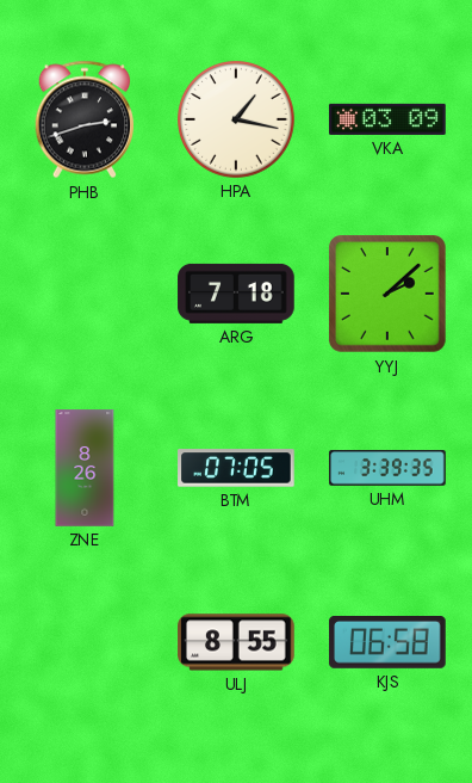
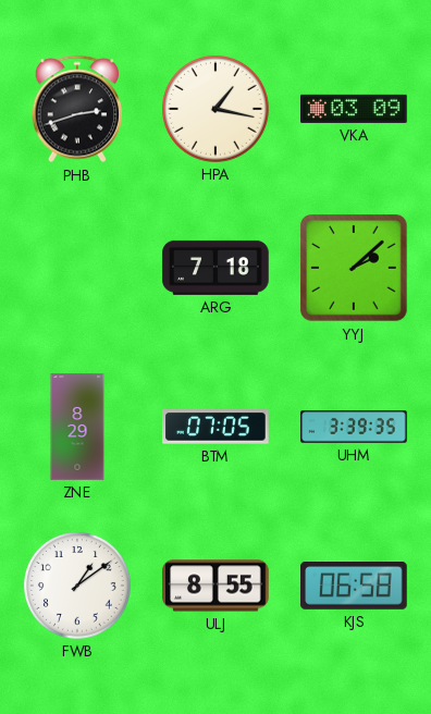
ZNE: 8:26 -> 8:29
FWB: none -> 1:09
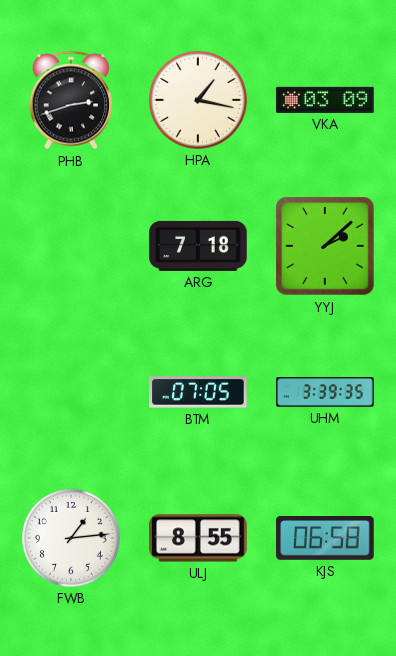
ZNE: 8:29 -> none
FWB: 1:09 -> 1:14
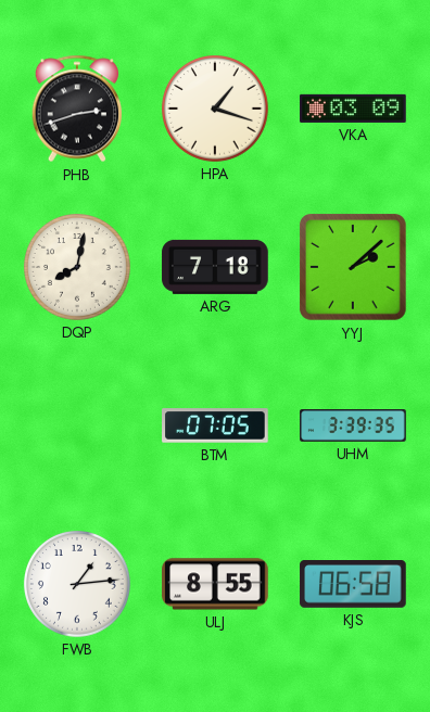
HPA: 1:17 -> 1:18
DQP: none -> 8:02
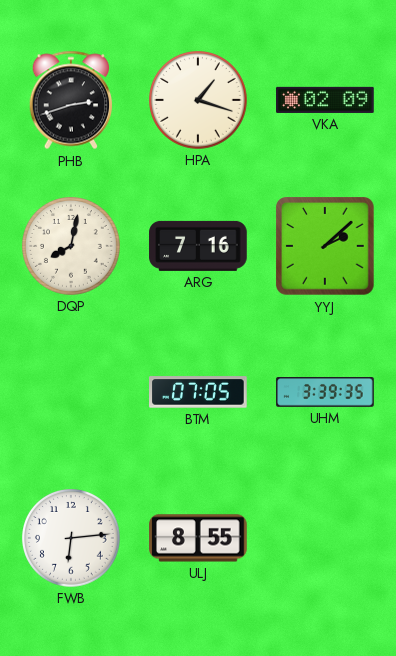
VKA: 03:09 -> 02:09
ARG: 7:18 -> 7:16
FWB: 1:14 -> 6:14
KJS: 06:58 -> none
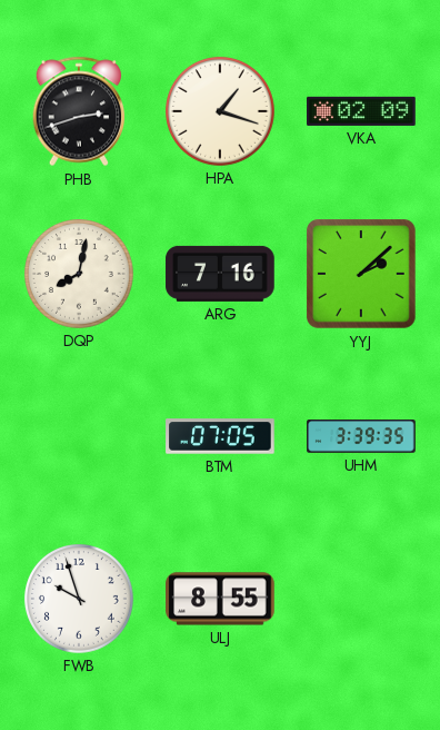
FWB: 6:14 -> 9:57
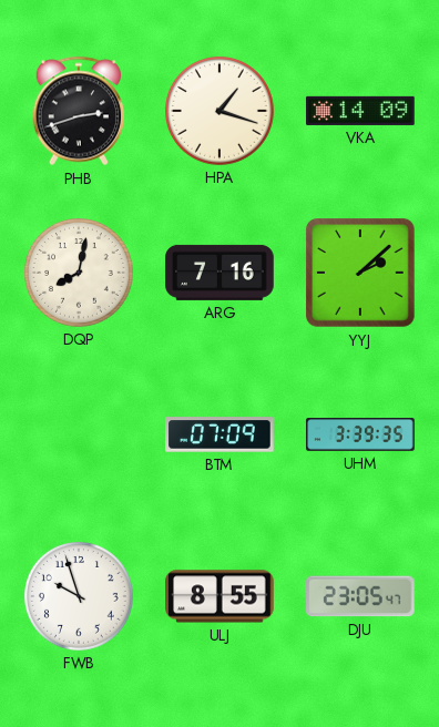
VKA: 02:09 -> 14:09
BTM: 07:05 -> 07:09
DJU: none -> 23:05
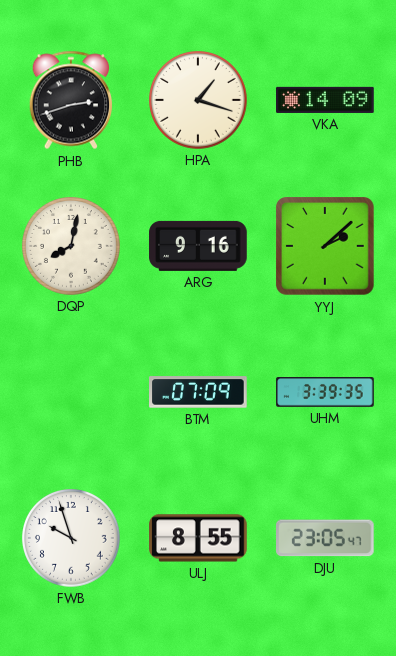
ARG: 7:16 -> 9:16
